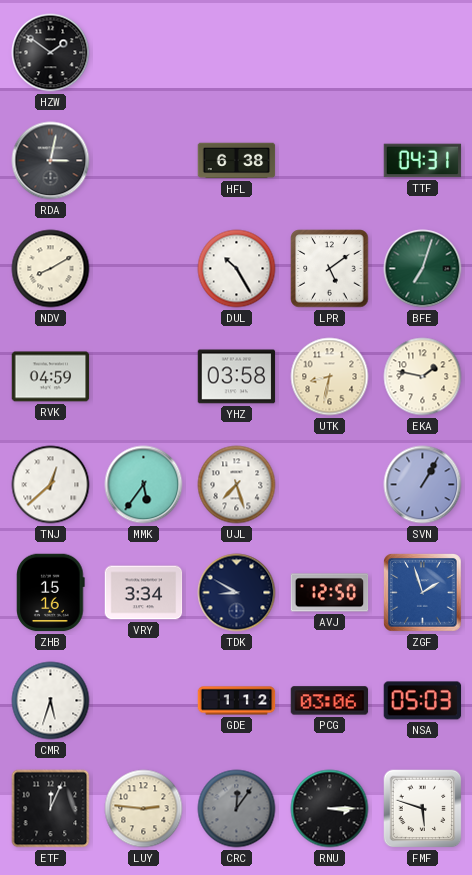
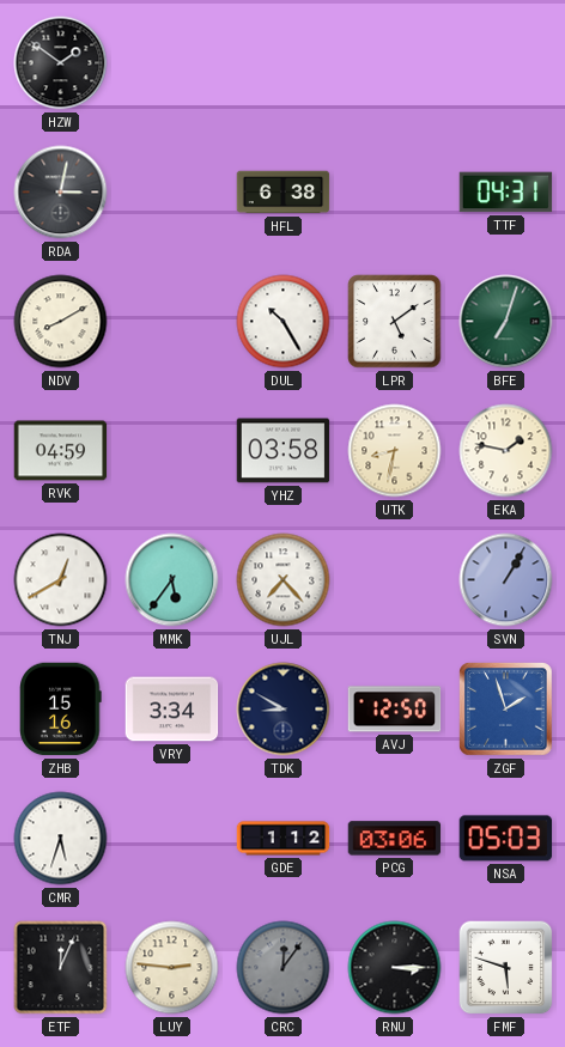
TNJ: 12:38 -> 12:40
UJL: 7:27 -> 7:23
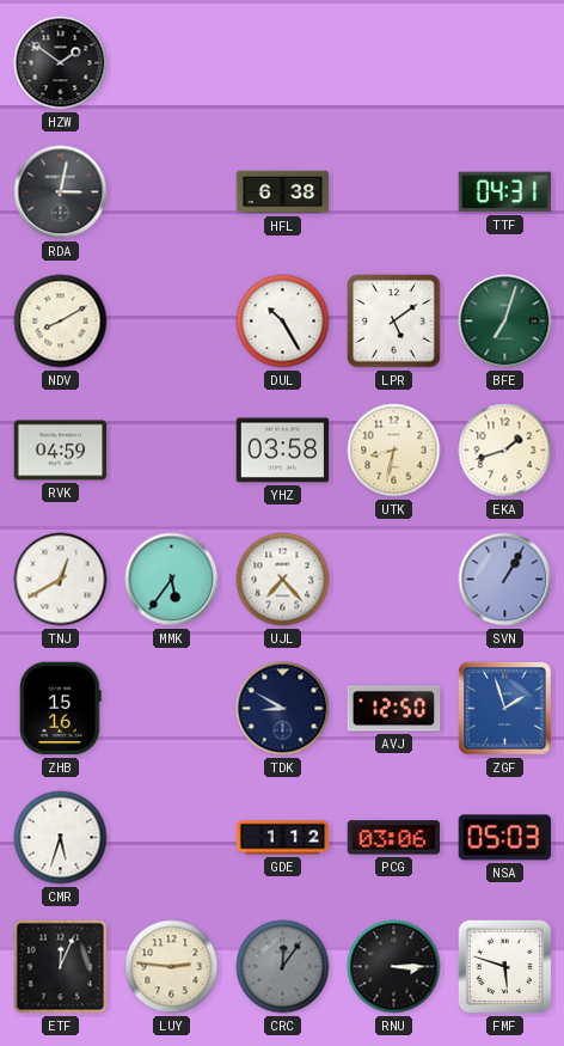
EKA: 1:47 -> 1:42
VRY: 3:34 -> none
